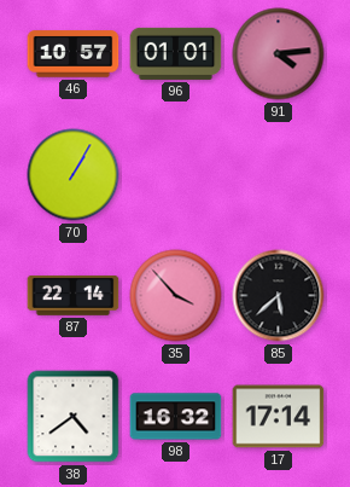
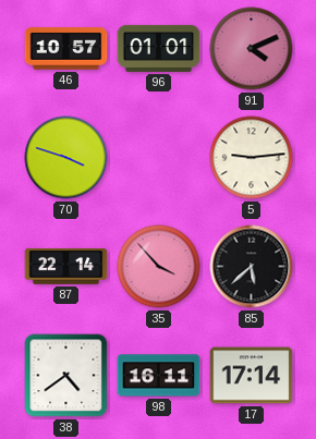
91: 4:14 -> 4:11
70: 1:05 -> 3:48
5: none -> 9:14
98: 16:32 -> 16:11
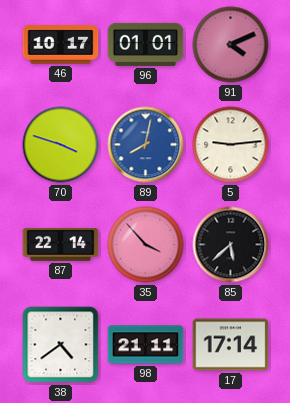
46: 10:57 -> 10:17
89: none -> 8:02
98: 16:11 -> 21:11
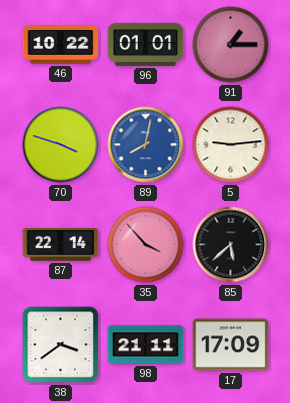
46: 10:17 -> 10:22
91: 4:11 -> 1:15
38: 4:39 -> 3:39
17: 17:14 -> 17:09
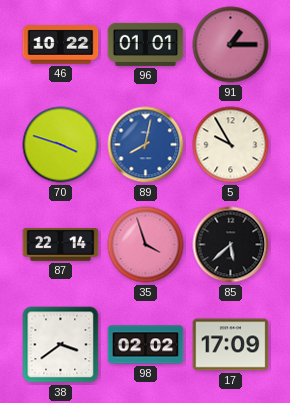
5: 9:14 -> 9:55
35: 3:53 -> 3:57
98: 21:11 -> 02:02
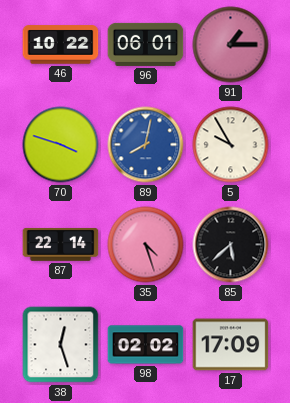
96: 01:01 -> 06:01
35: 3:57 -> 4:27
38: 3:39 -> 12:27
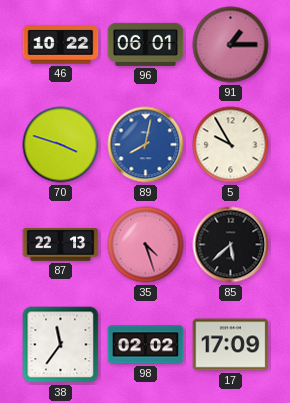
87: 22:14 -> 22:13
38: 12:27 -> 11:36
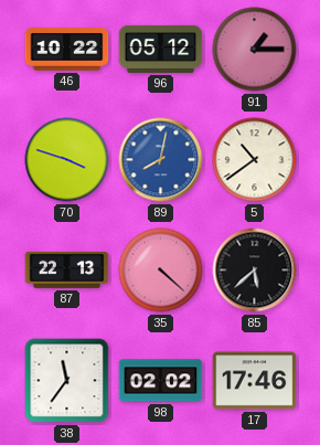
96: 06:01 -> 05:12
5: 9:55 -> 10:39
35: 4:27 -> 4:22
17: 17:09 -> 17:46
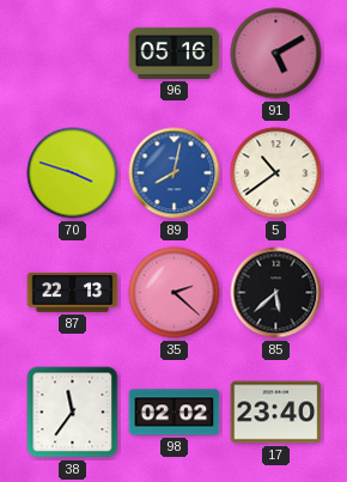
46: 10:22 -> none
96: 05:12 -> 05:16
91: 1:15 -> 5:10
35: 4:22 -> 2:22
17: 17:46 -> 23:40
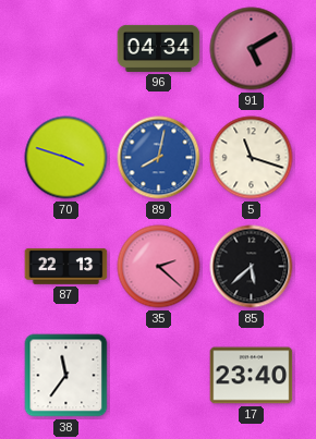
96: 05:16 -> 04:34
5: 10:39 -> 11:18
98: 02:02 -> none
